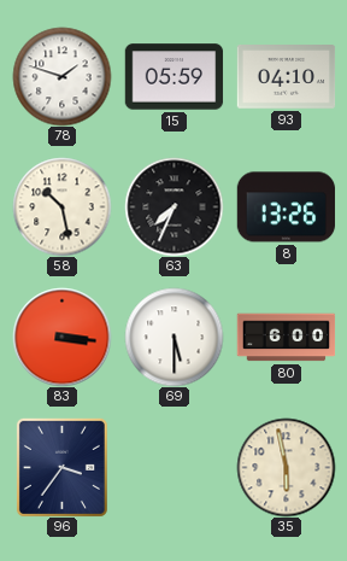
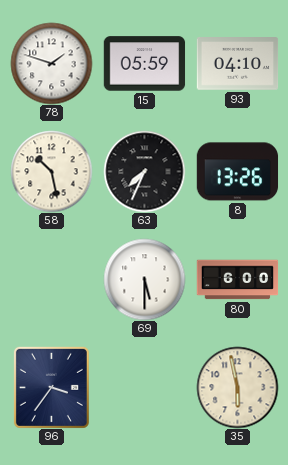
83: 3:16 -> none
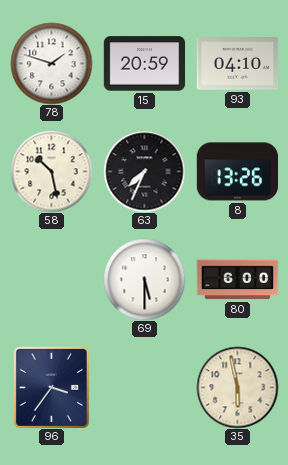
15: 05:59 -> 20:59
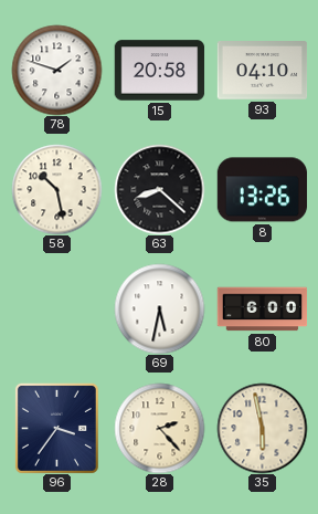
15: 20:59 -> 20:58
63: 7:34 -> 8:22
69: 5:30 -> 5:32
28: none -> 2:23
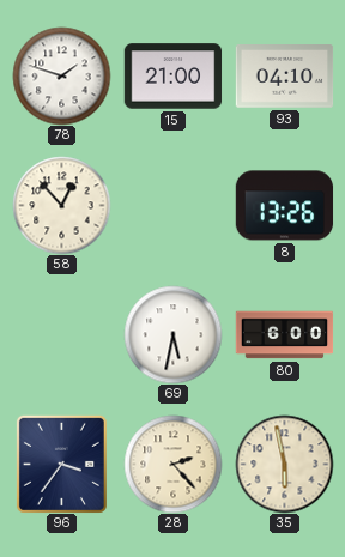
15: 20:58 -> 21:00
58: 10:28 -> 12:53
63: 8:22 -> none
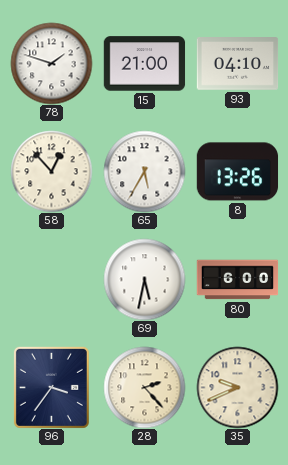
65: none -> 5:35
35: 5:58 -> 9:41
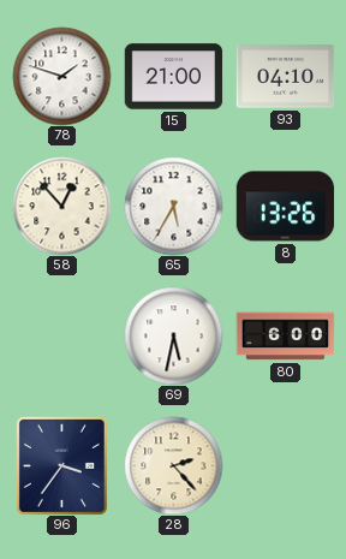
35: 9:41 -> none
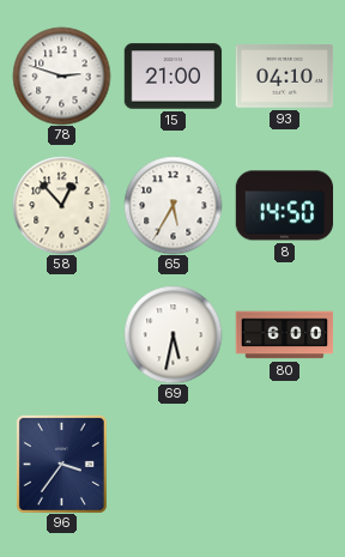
78: 1:48 -> 2:48
8: 13:26 -> 14:50
28: 2:23 -> none
